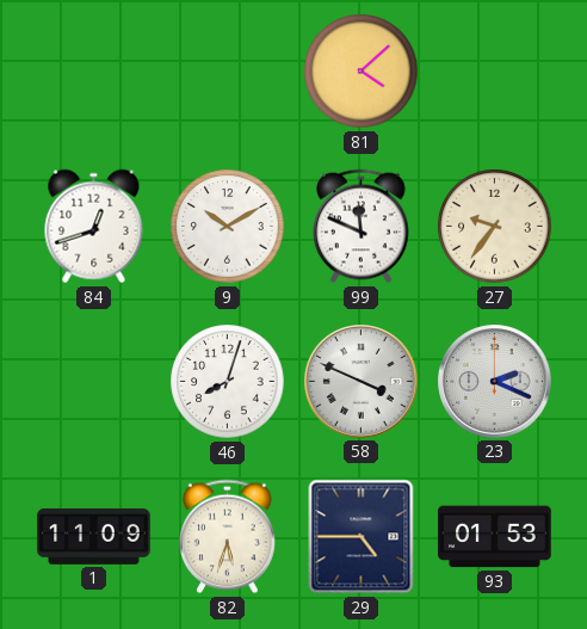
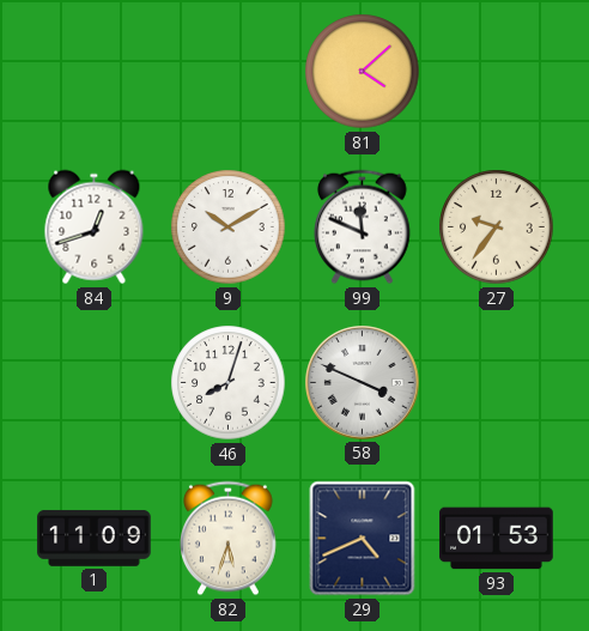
23: 2:19 -> none
29: 4:45 -> 4:41
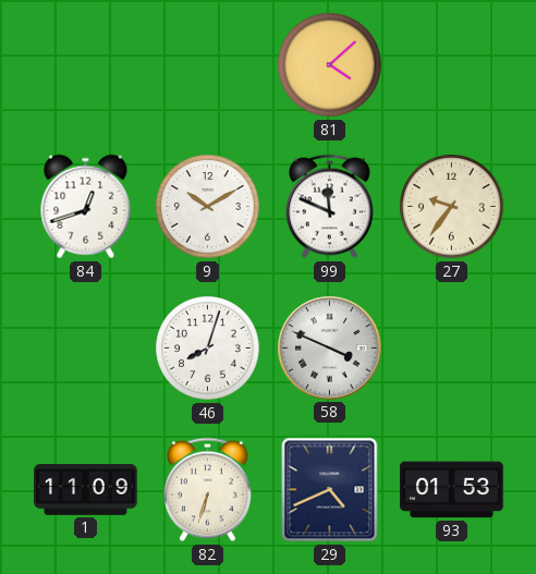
82: 5:33 -> 6:33
